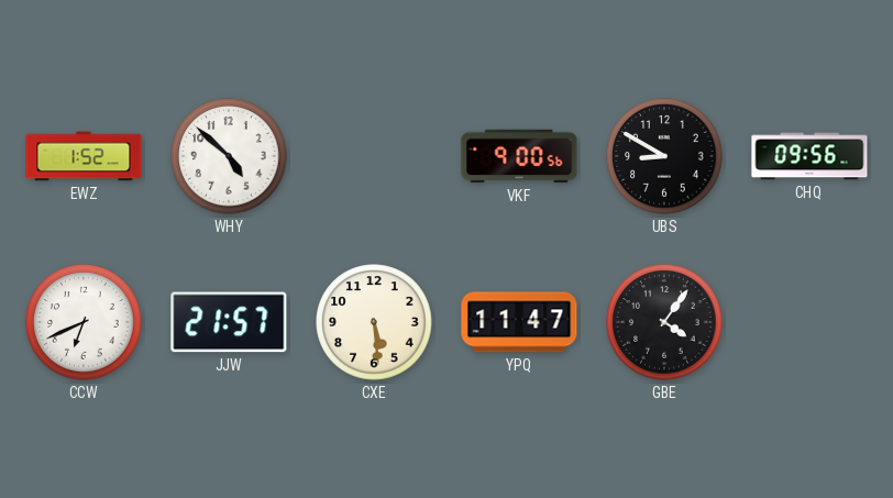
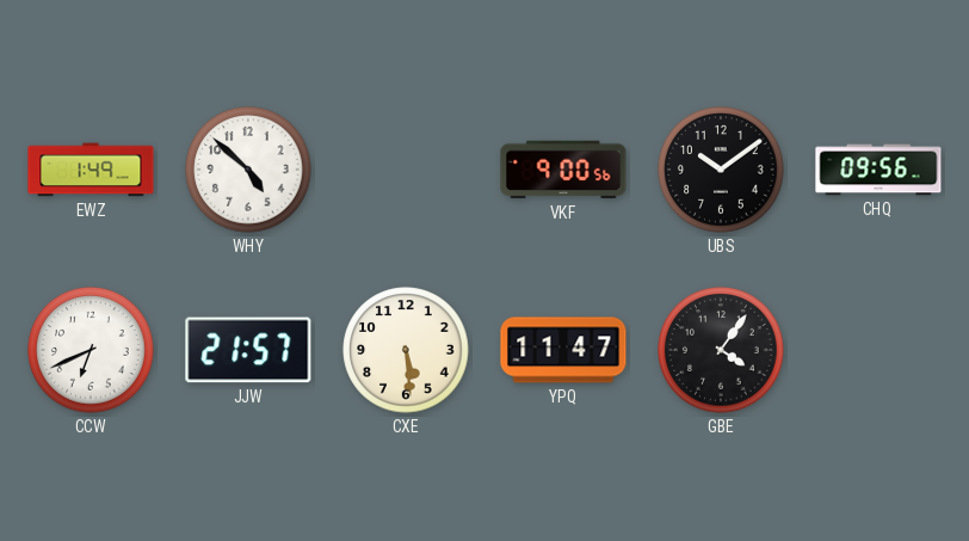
EWZ: 1:52 -> 1:49
UBS: 8:50 -> 10:09
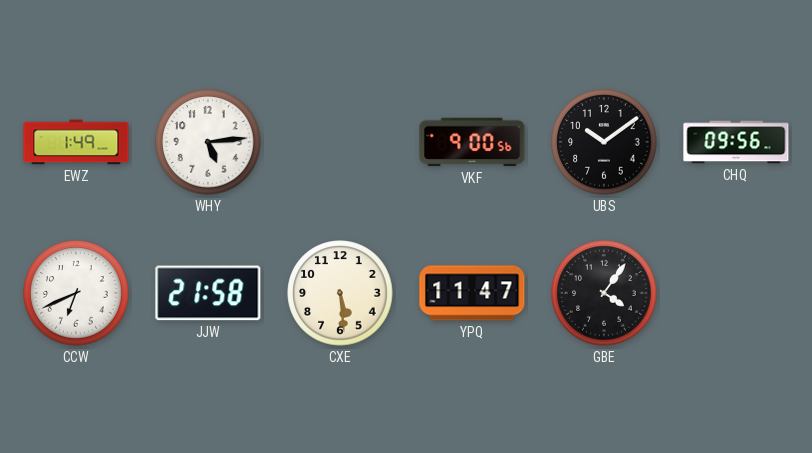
WHY: 4:52 -> 5:14
JJW: 21:57 -> 21:58
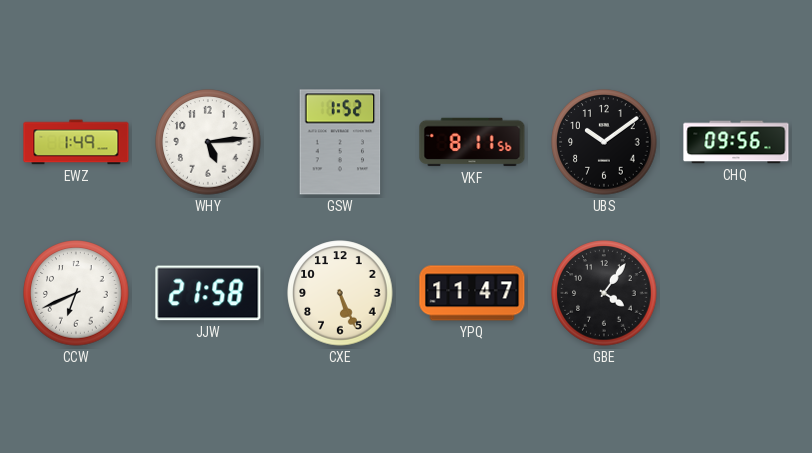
GSW: none -> 1:52
VKF: 9:00 -> 8:11
CXE: 5:29 -> 5:26
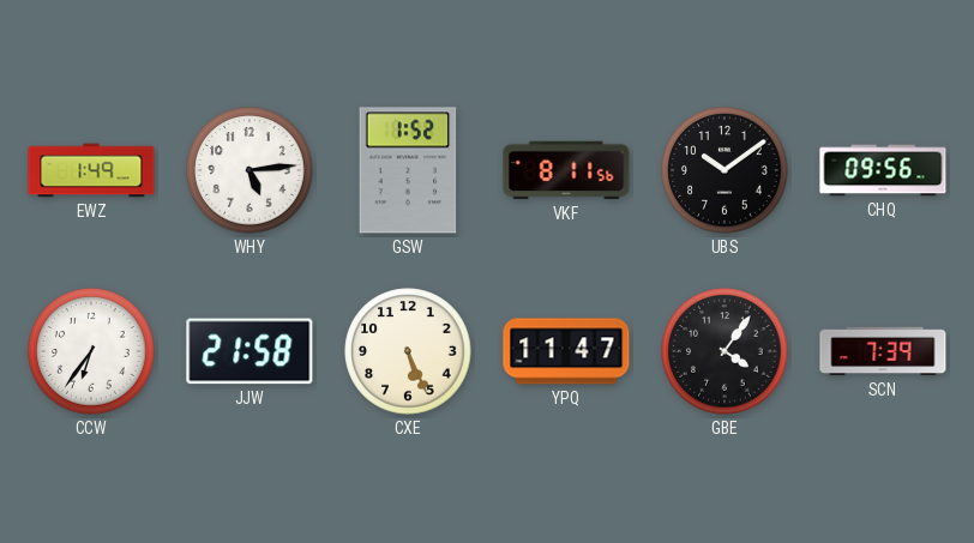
CCW: 6:41 -> 6:36
SCN: none -> 7:39
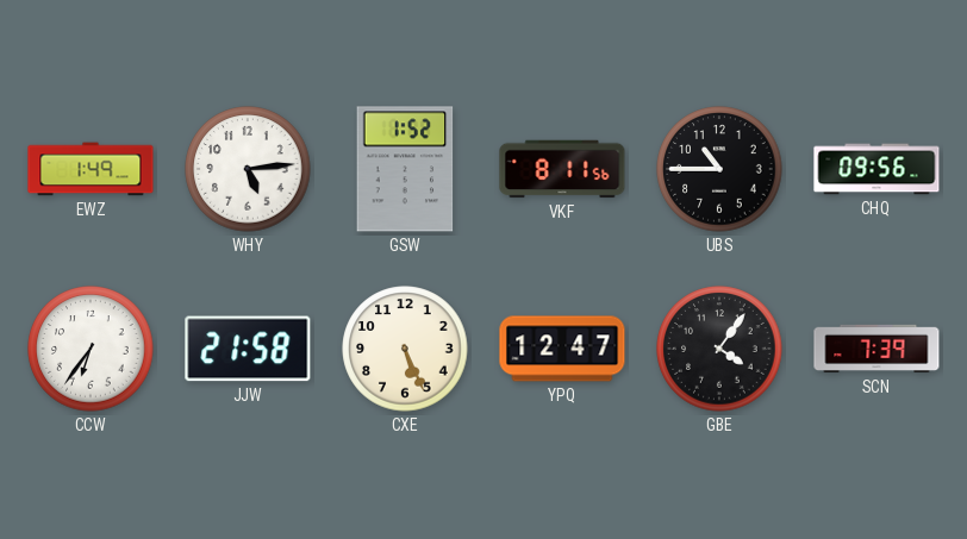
UBS: 10:09 -> 10:45
YPQ: 11:47 -> 12:47
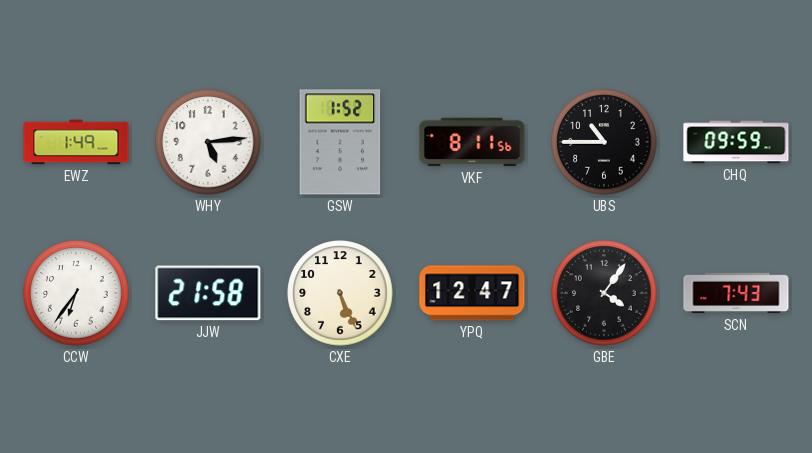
CHQ: 09:56 -> 09:59
SCN: 7:39 -> 7:43
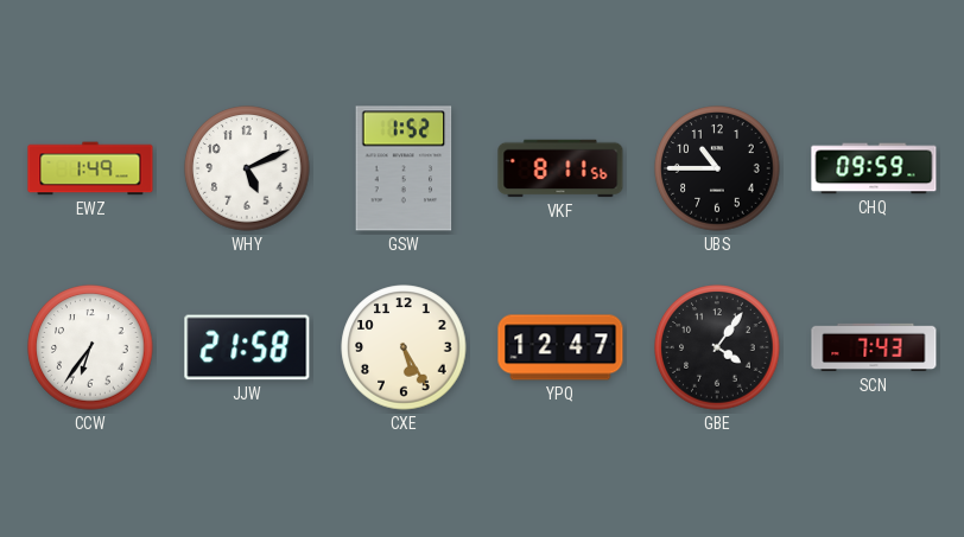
WHY: 5:14 -> 5:11
CXE: 5:26 -> 5:25
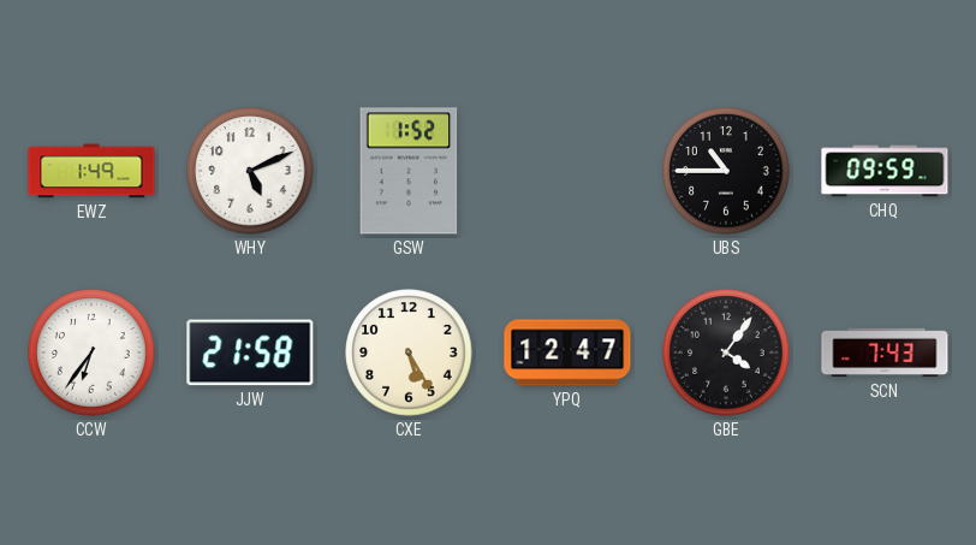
VKF: 8:11 -> none
